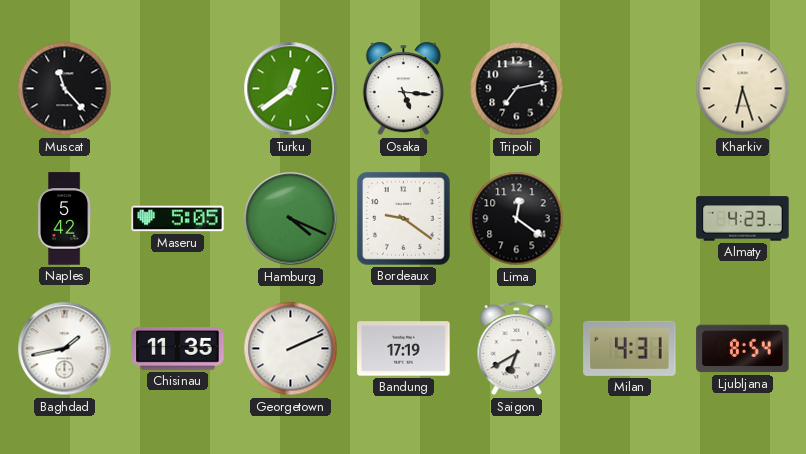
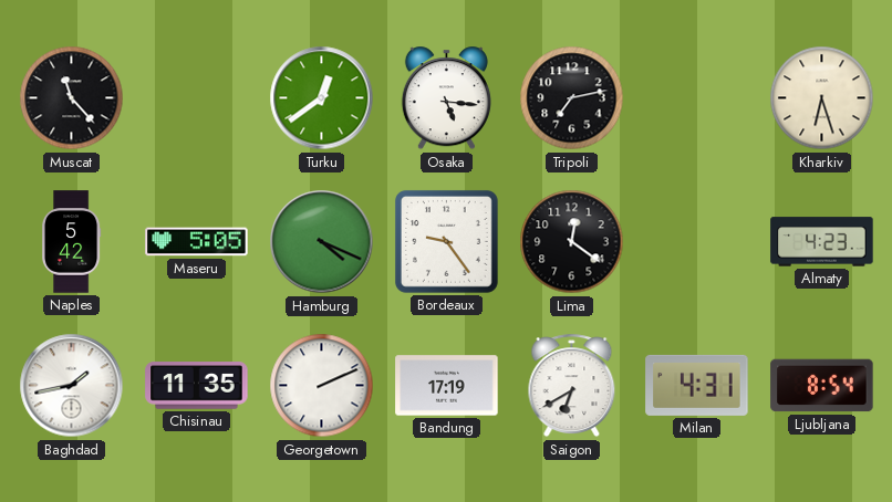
Bordeaux: 9:21 -> 9:24
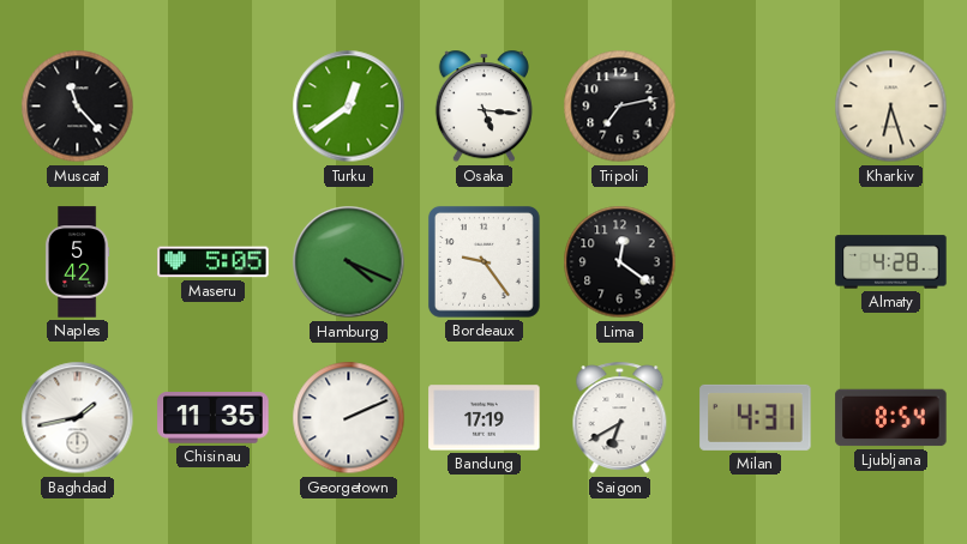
Almaty: 4:23 -> 4:28
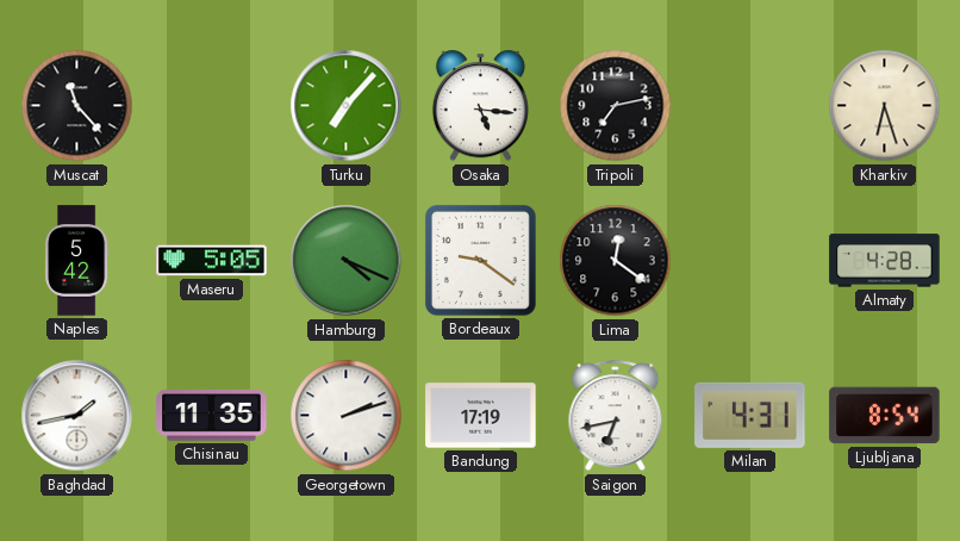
Turku: 12:39 -> 7:07
Bordeaux: 9:24 -> 9:21
Georgetown: 2:11 -> 2:12
Saigon: 6:40 -> 6:43
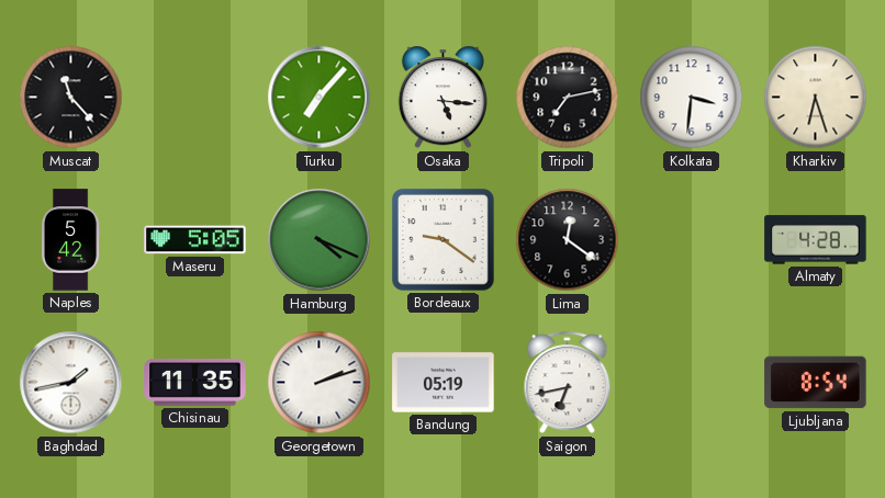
Kolkata: none -> 3:31
Bandung: 17:19 -> 05:19
Milan: 4:31 -> none
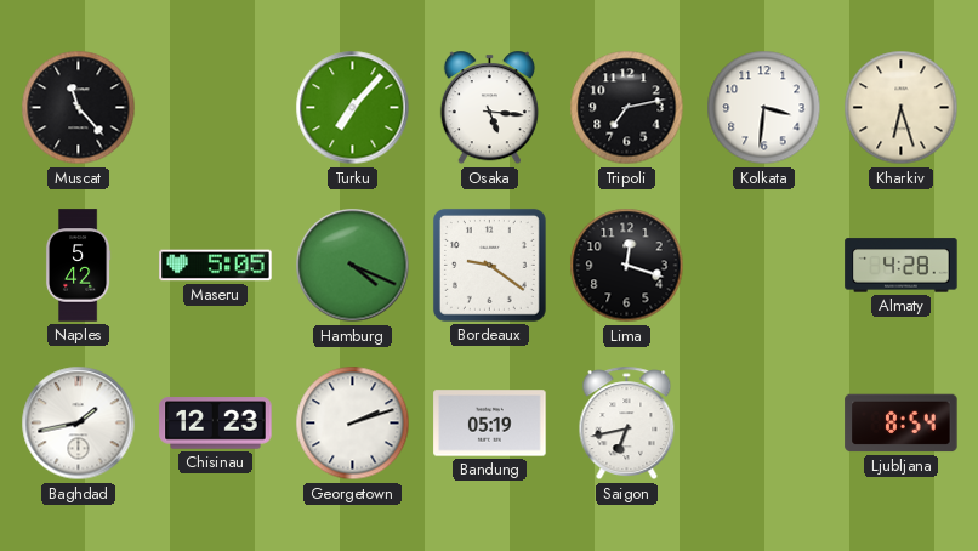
Lima: 12:21 -> 12:18
Chisinau: 11:35 -> 12:23
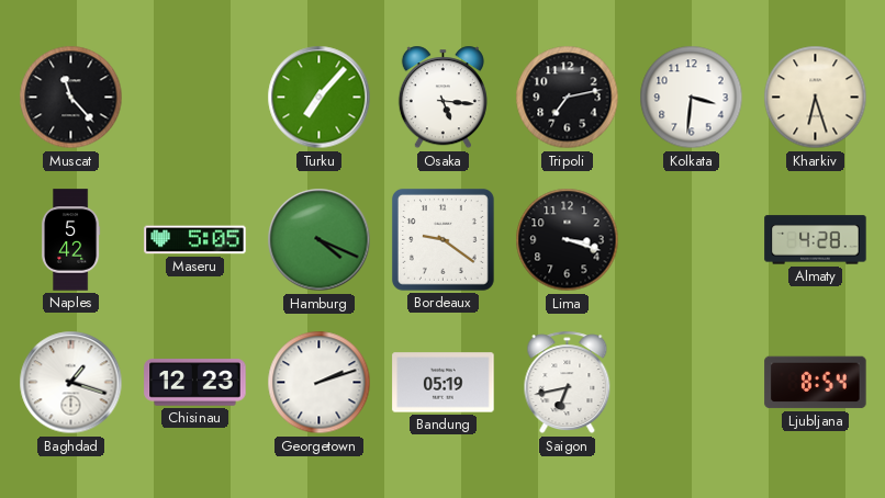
Lima: 12:18 -> 3:18
Baghdad: 1:43 -> 1:18
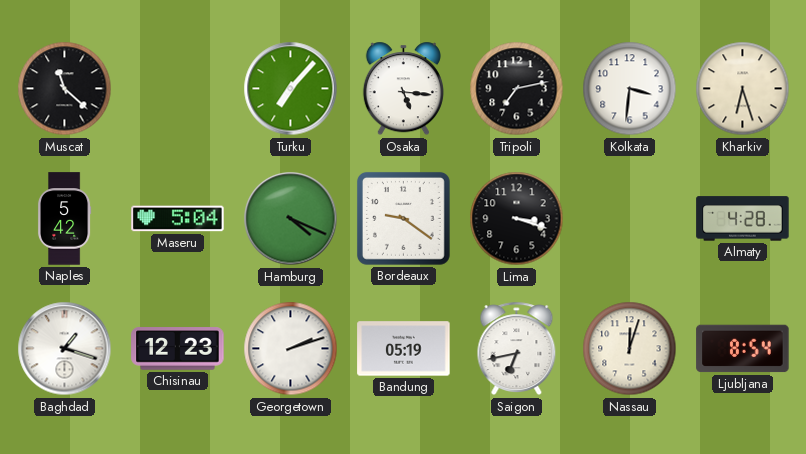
Muscat: 11:23 -> 11:22
Maseru: 5:05 -> 5:04
Nassau: none -> 12:03
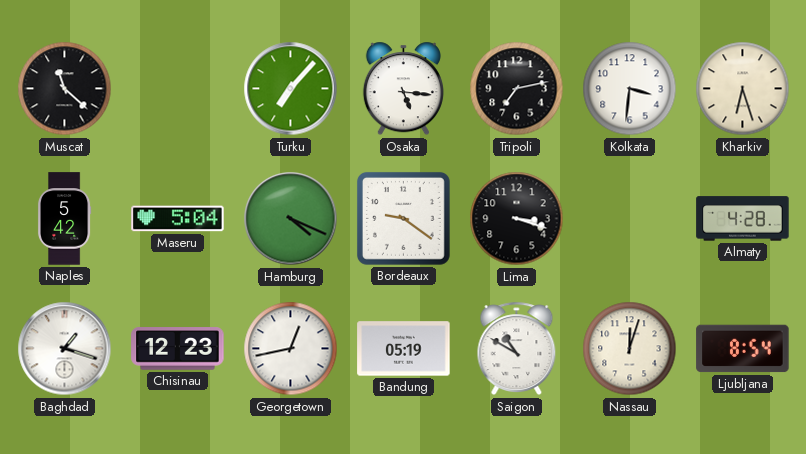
Georgetown: 2:12 -> 12:43
Saigon: 6:43 -> 10:50
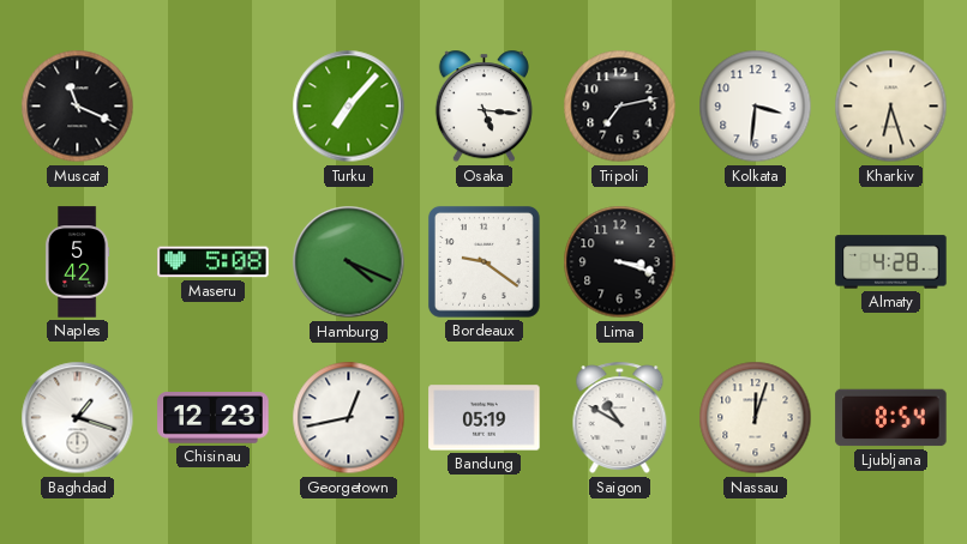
Muscat: 11:22 -> 11:19
Maseru: 5:04 -> 5:08
